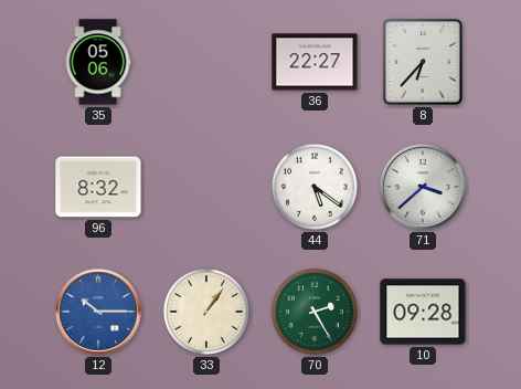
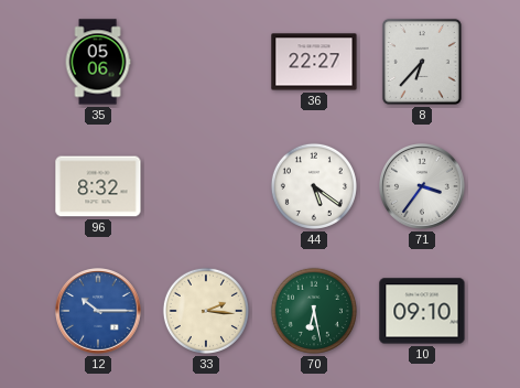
71: 3:38 -> 3:36
33: 1:06 -> 2:16
70: 2:25 -> 6:28
10: 09:28 -> 09:10
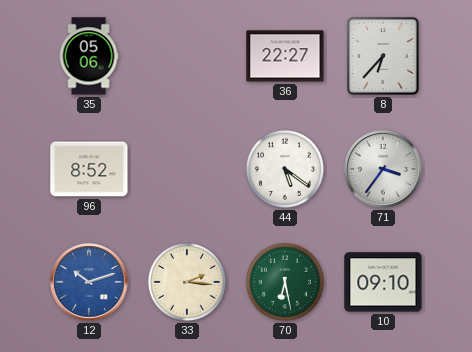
96: 8:32 -> 8:52
12: 10:15 -> 10:12
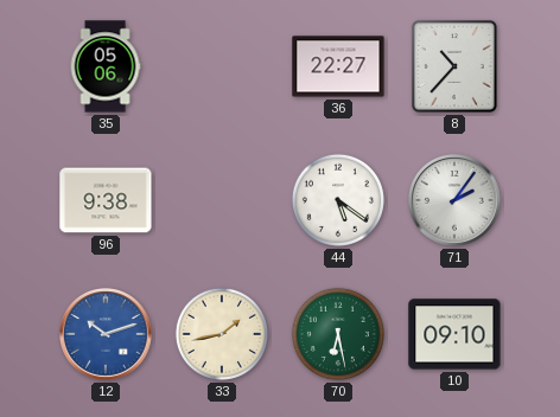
8: 6:37 -> 10:37
96: 8:52 -> 9:38
71: 3:36 -> 2:06
33: 2:16 -> 1:43
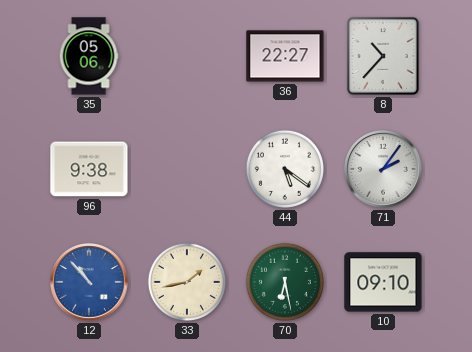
12: 10:12 -> 10:53
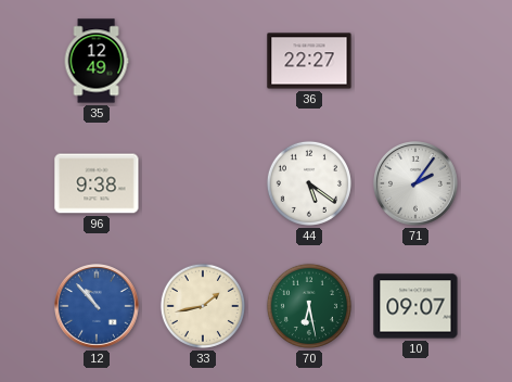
35: 05:06 -> 12:49
8: 10:37 -> none
10: 09:10 -> 09:07
